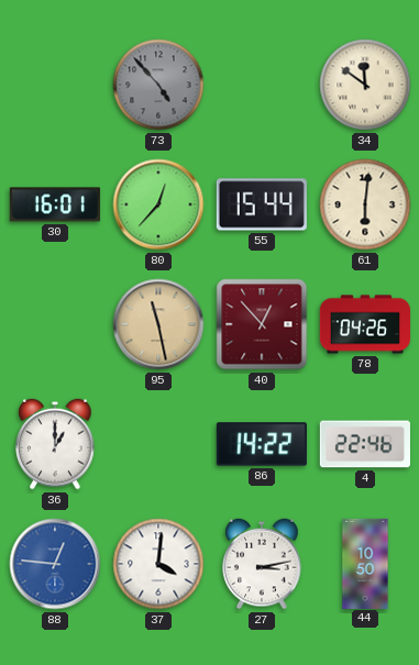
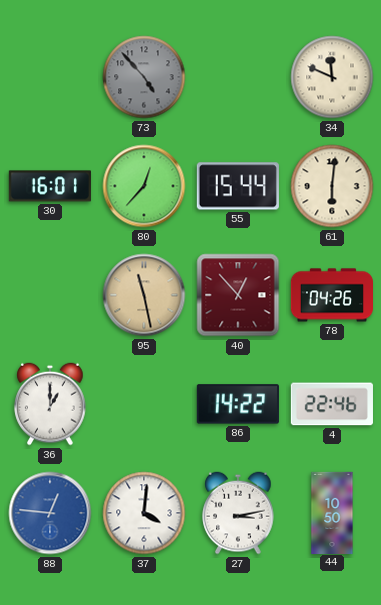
34: 11:51 -> 11:49
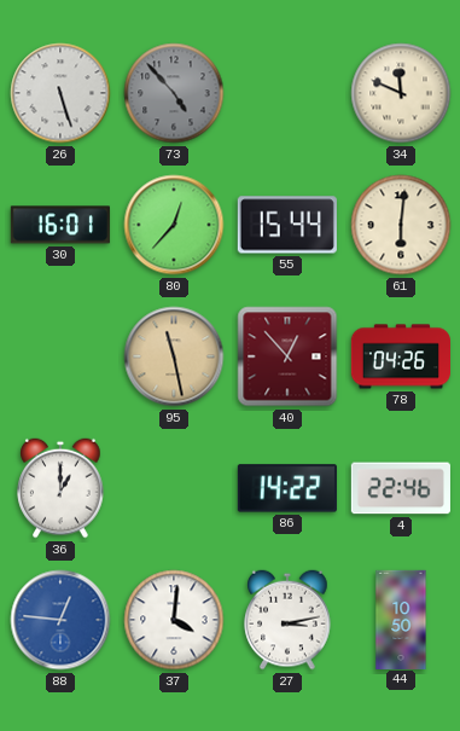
26: none -> 5:27
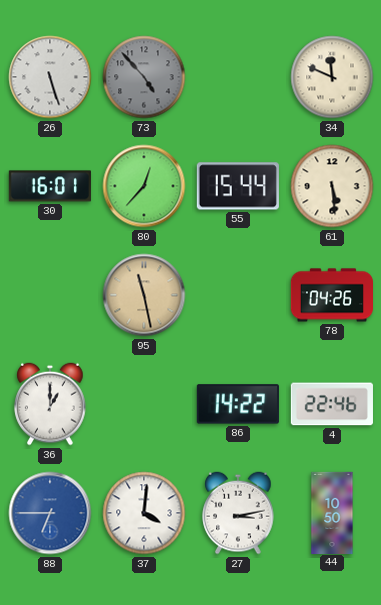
61: 6:01 -> 5:29
40: 12:53 -> none
88: 12:46 -> 6:45
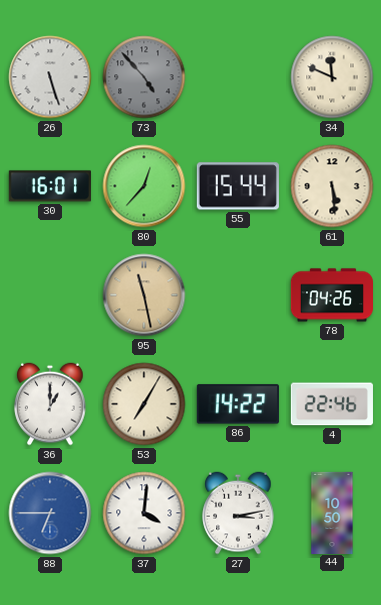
53: none -> 7:05
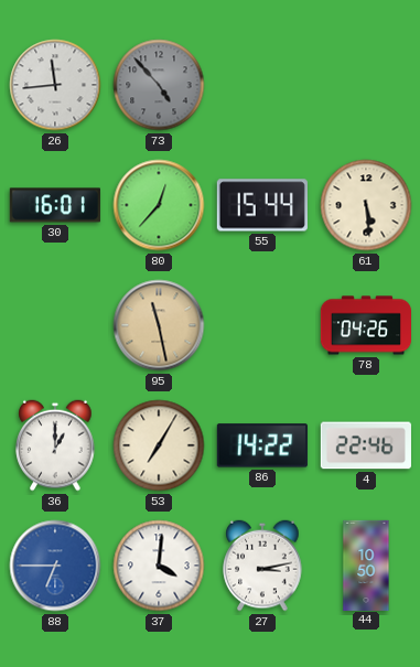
26: 5:27 -> 11:44
34: 11:49 -> none
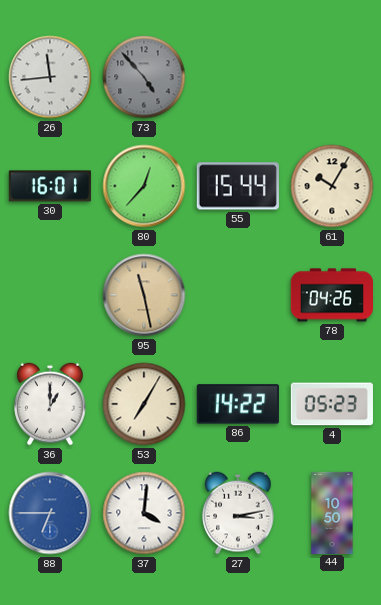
61: 5:29 -> 10:05
4: 22:46 -> 05:23
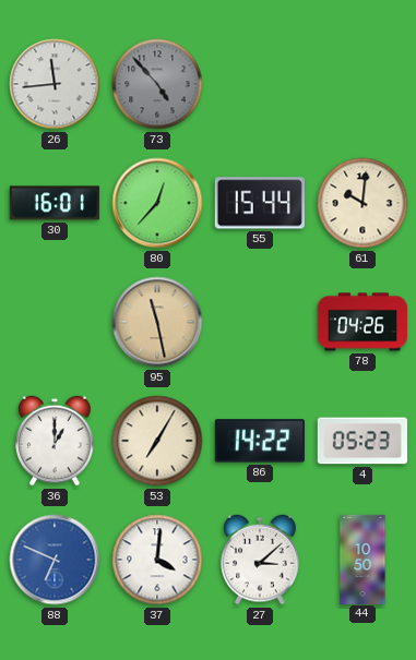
61: 10:05 -> 10:01
88: 6:45 -> 6:49
27: 3:13 -> 3:08
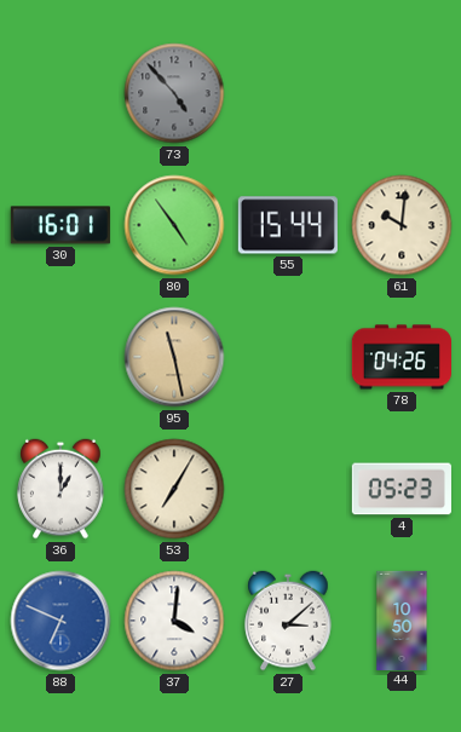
26: 11:44 -> none
80: 12:37 -> 4:54
86: 14:22 -> none
